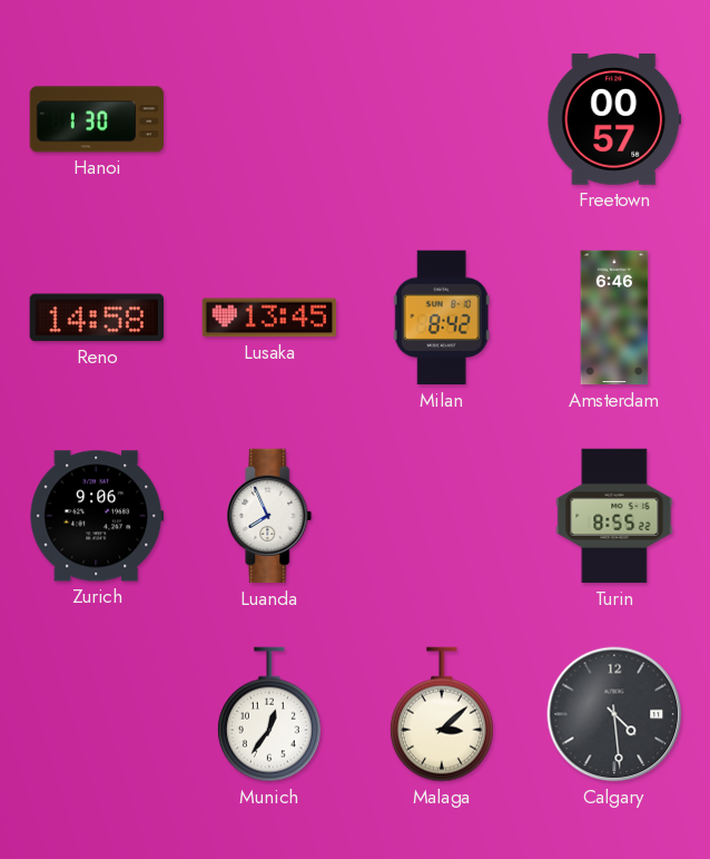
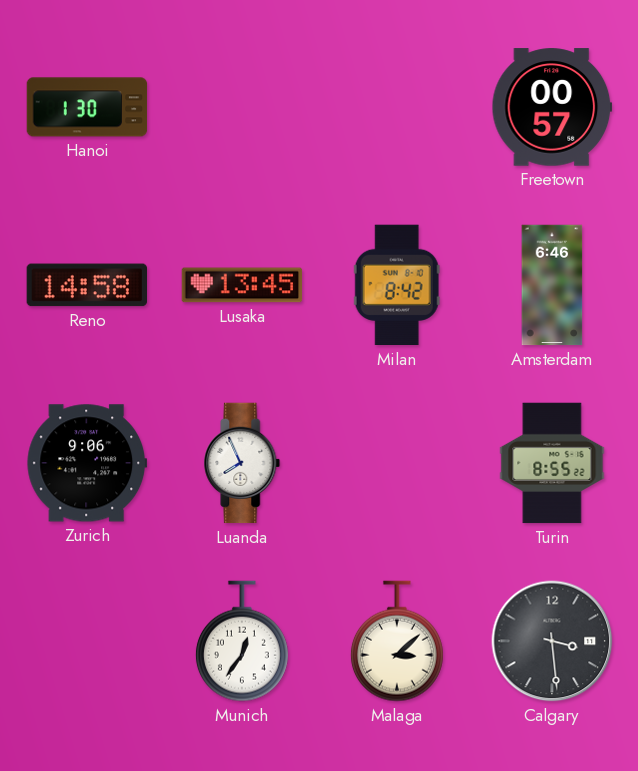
Calgary: 4:29 -> 3:29
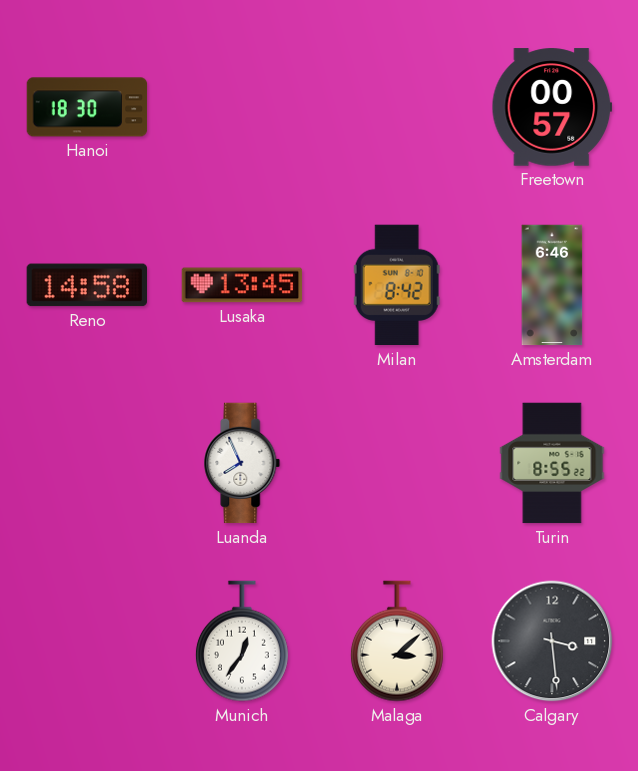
Hanoi: 1:30 -> 18:30
Zurich: 9:06 -> none
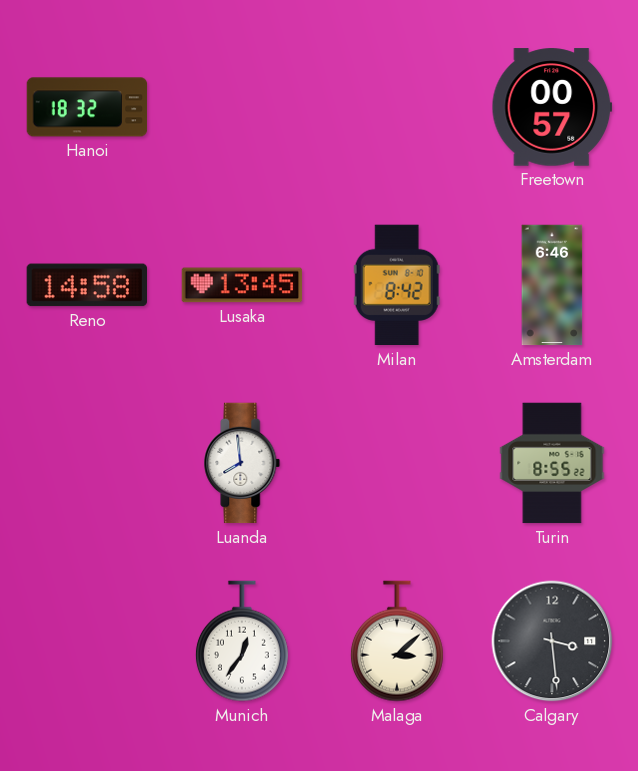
Hanoi: 18:30 -> 18:32
Luanda: 7:56 -> 7:59
